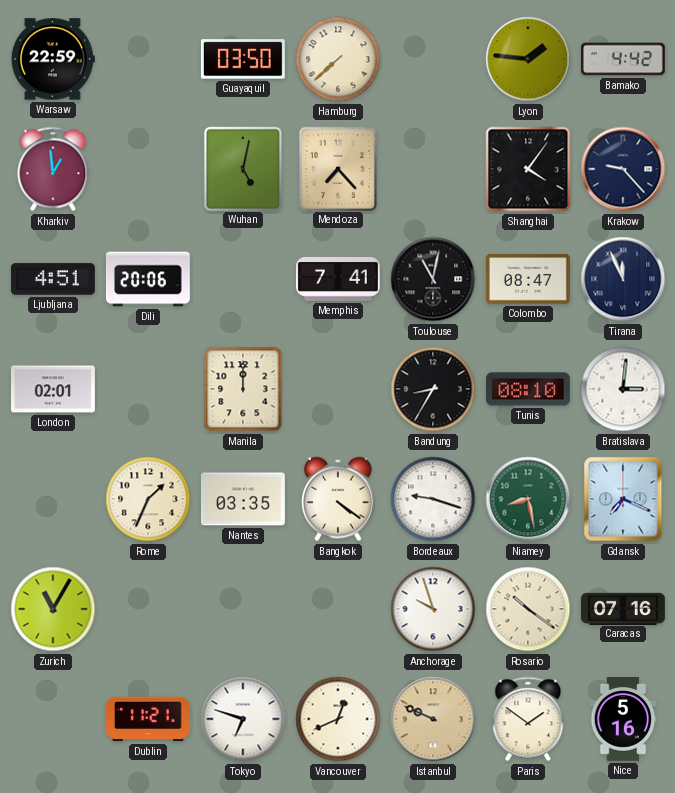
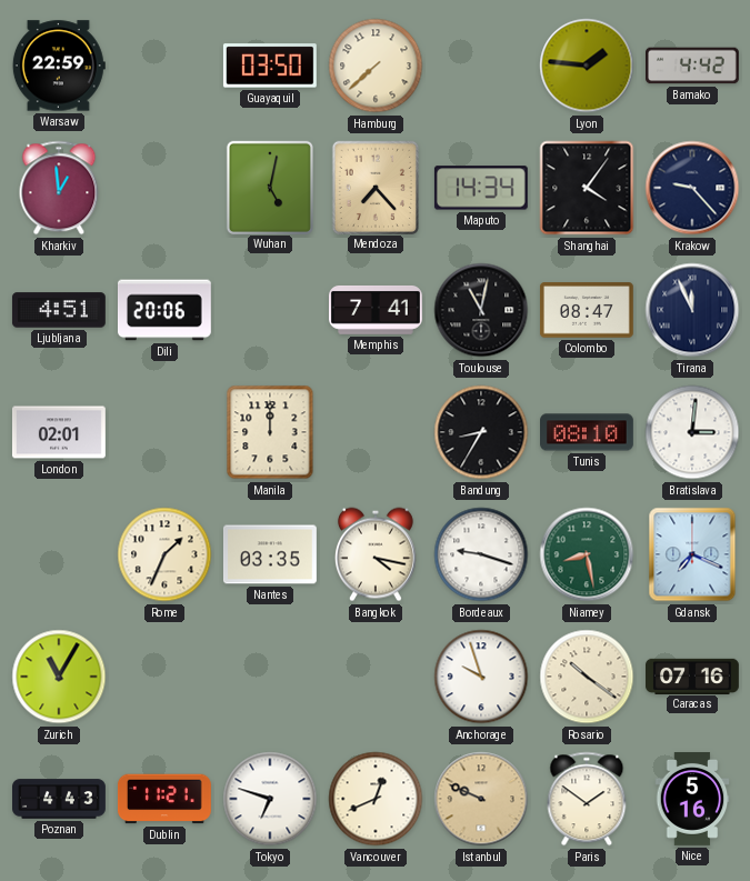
Maputo: none -> 14:34
Bangkok: 4:21 -> 4:17
Poznan: none -> 4:43
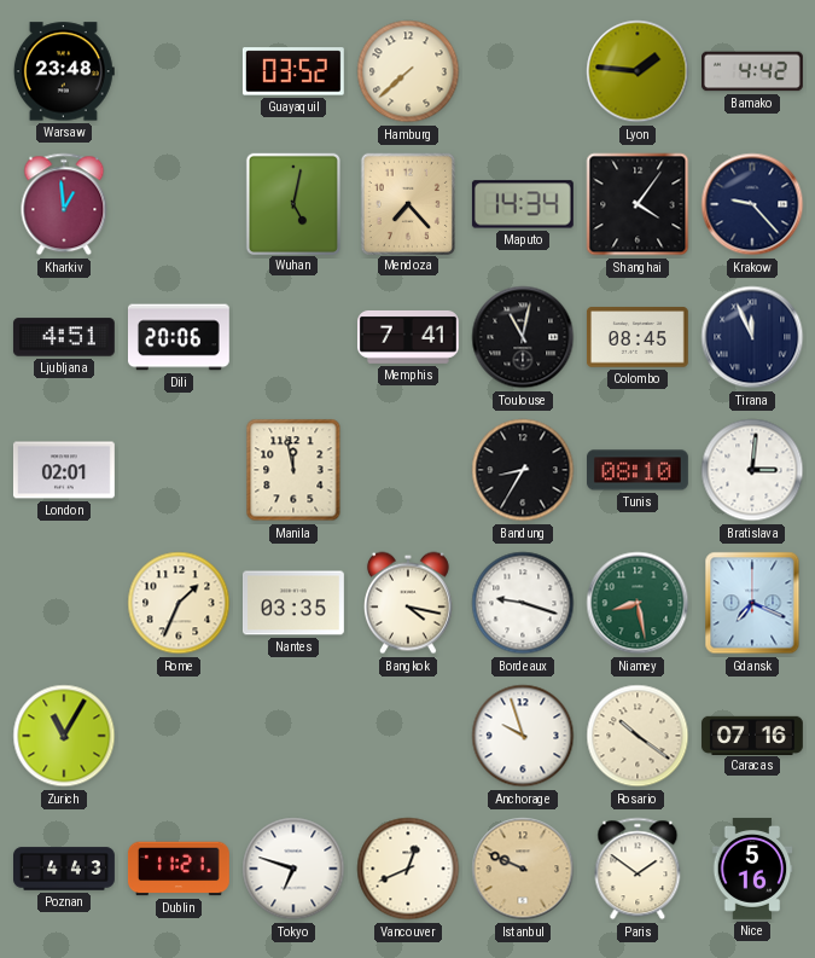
Warsaw: 22:59 -> 23:48
Guayaquil: 03:50 -> 03:52
Colombo: 08:47 -> 08:45
Manila: 12:00 -> 11:58
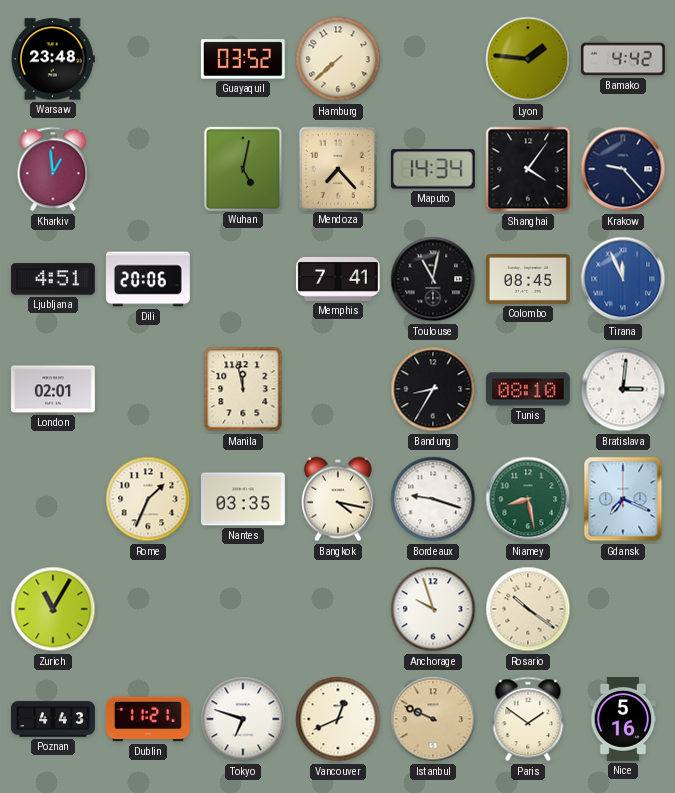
Tirana dial: navy -> blue
Caracas: 07:16 -> none
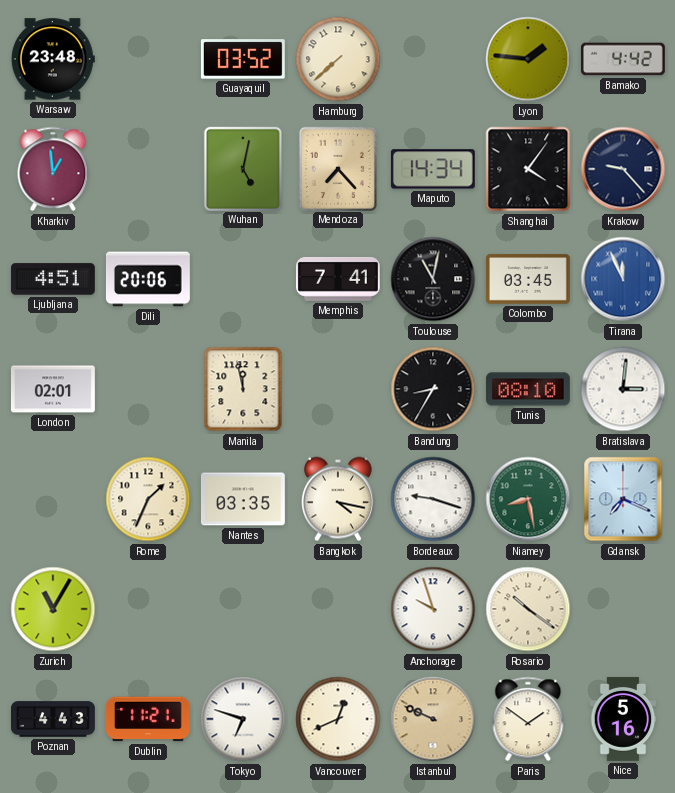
Colombo: 08:45 -> 03:45
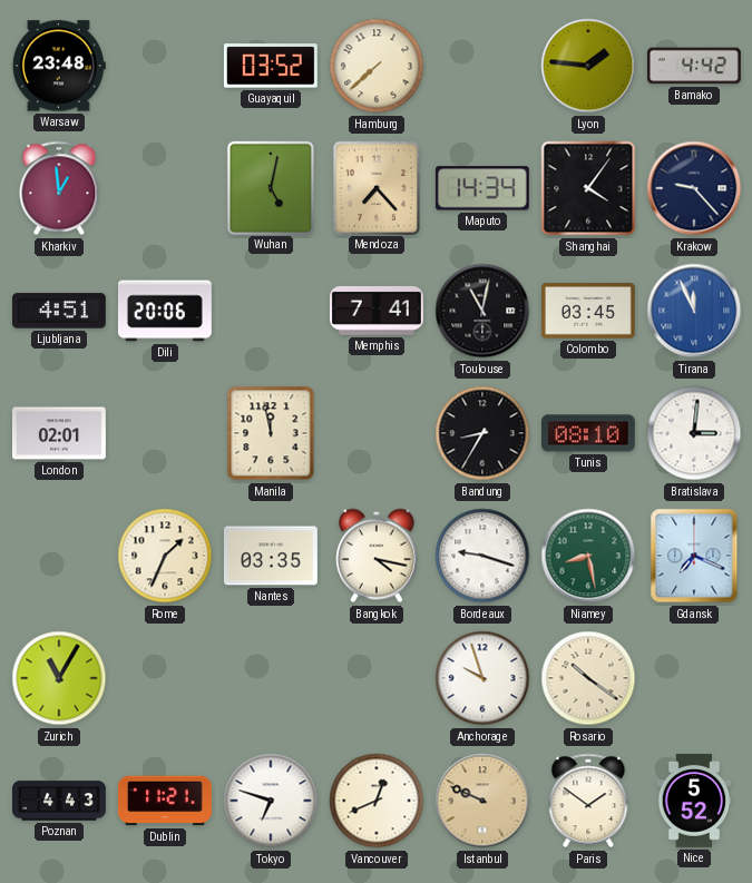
Nice: 5:16 -> 5:52
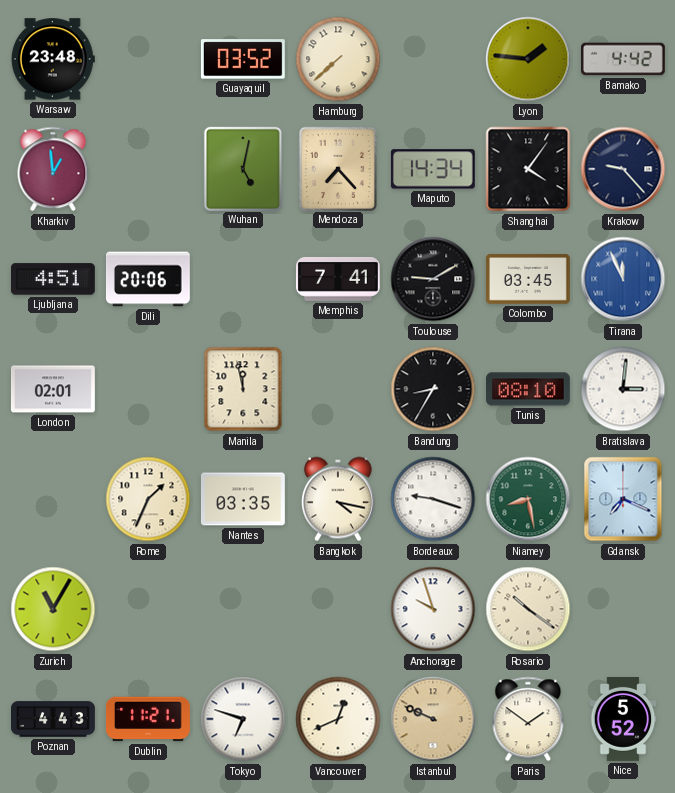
Toulouse: 11:02 -> 9:10
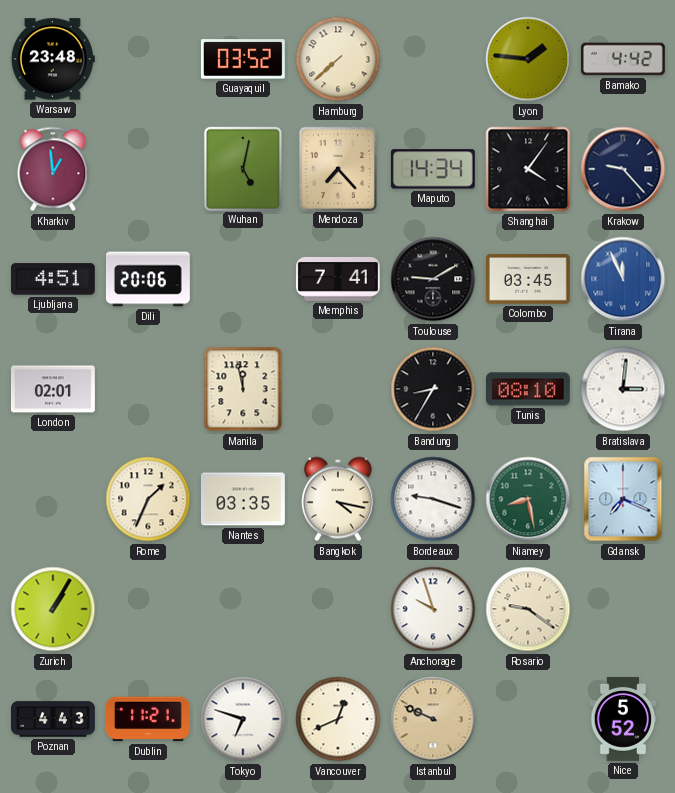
Zurich: 11:05 -> 1:05
Rosario: 10:21 -> 9:21
Paris: 1:51 -> none
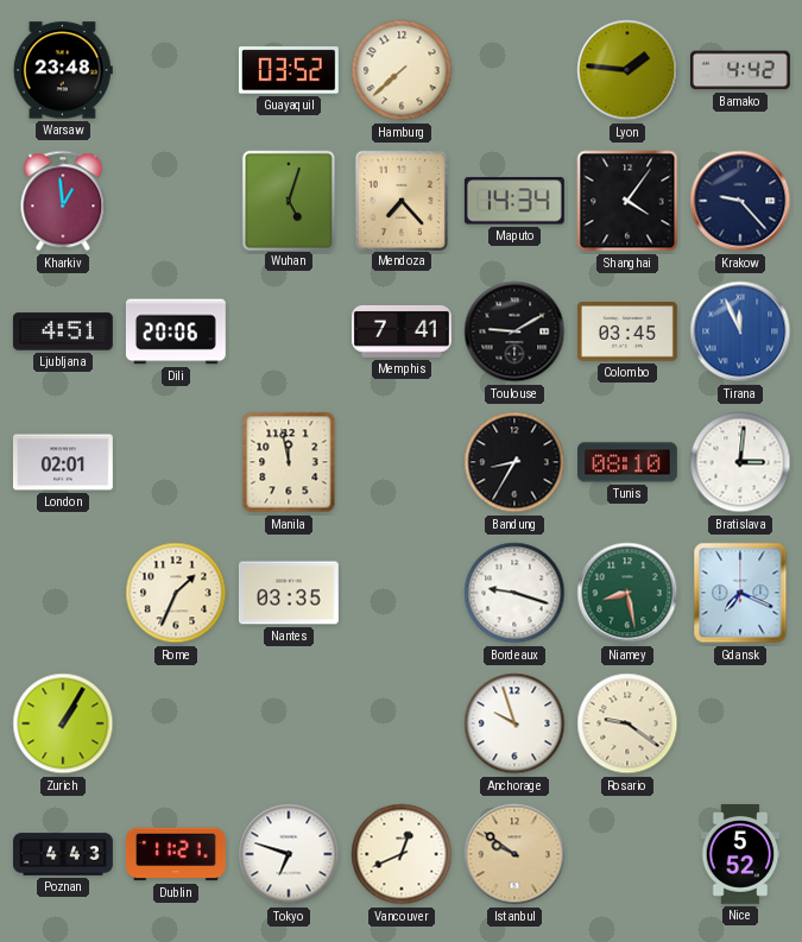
Wuhan: 5:02 -> 5:03
Bangkok: 4:17 -> none
Istanbul: 9:49 -> 9:51
